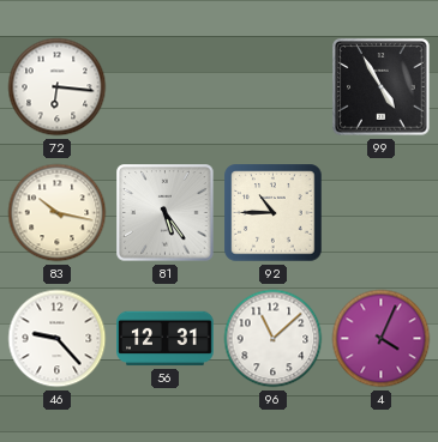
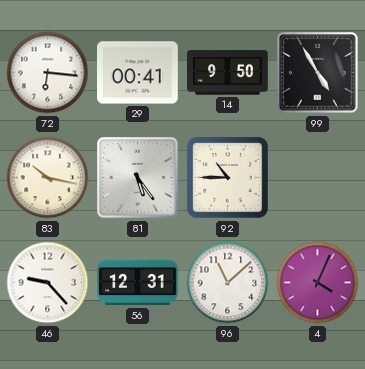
29: none -> 00:41
14: none -> 9:50
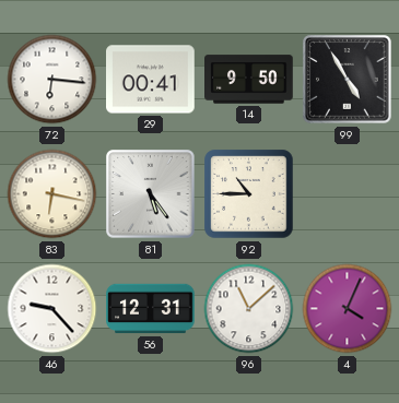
83: 10:17 -> 6:17
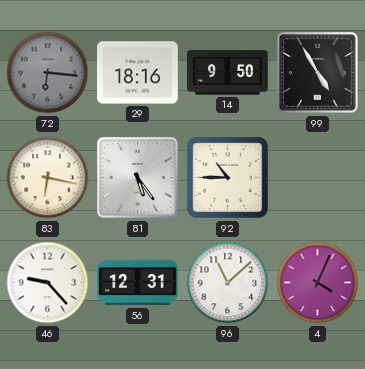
72 dial: white -> grey
29: 00:41 -> 18:16
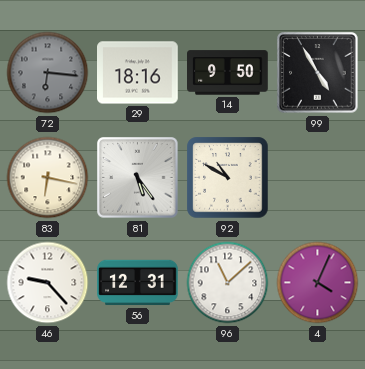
92: 10:45 -> 10:50
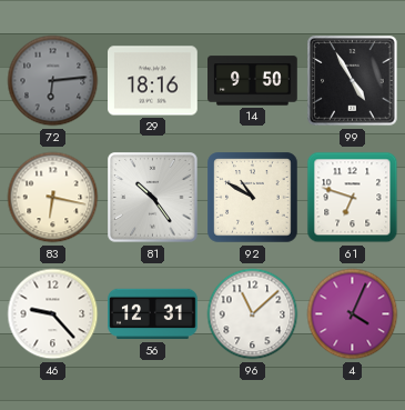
72: 6:16 -> 6:14
81: 5:24 -> 10:24
61: none -> 6:48
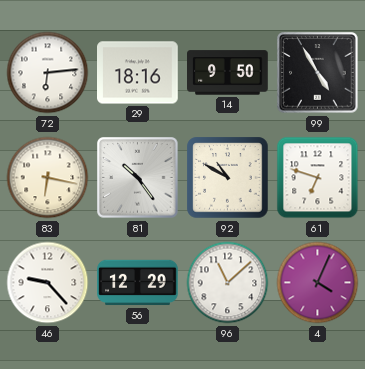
72 dial: grey -> white
56: 12:31 -> 12:29
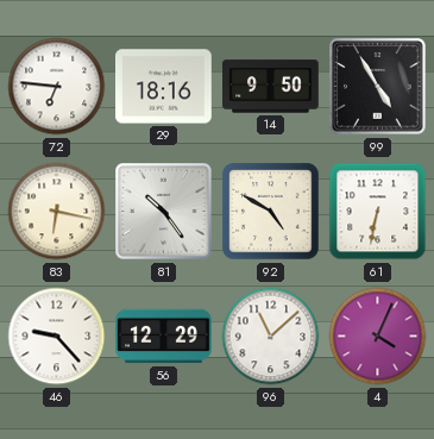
72: 6:14 -> 6:46
92: 10:50 -> 4:50
61: 6:48 -> 6:32
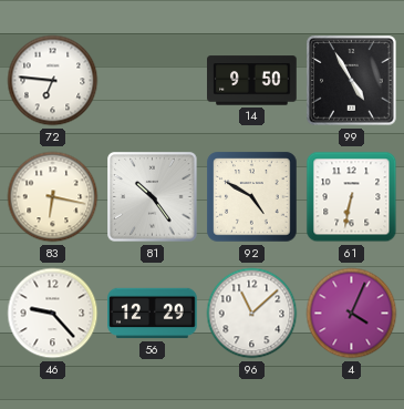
29: 18:16 -> none
